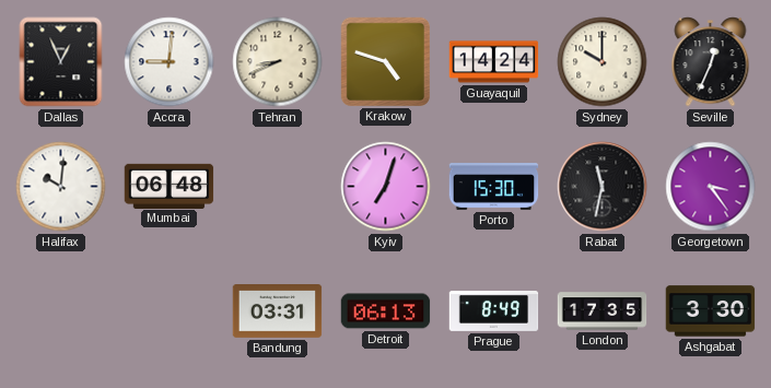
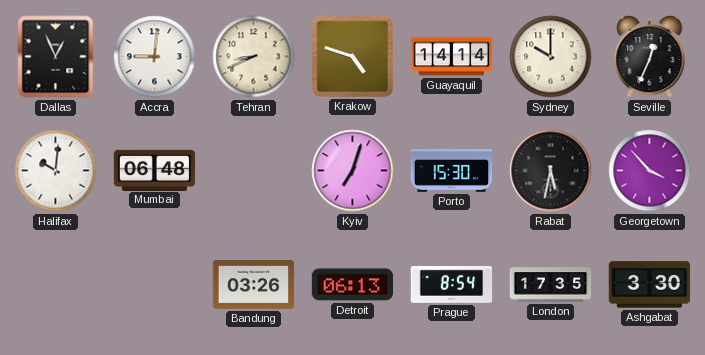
Guayaquil: 14:24 -> 14:14
Rabat: 11:32 -> 5:32
Georgetown: 3:24 -> 3:53
Bandung: 03:31 -> 03:26
Prague: 8:49 -> 8:54
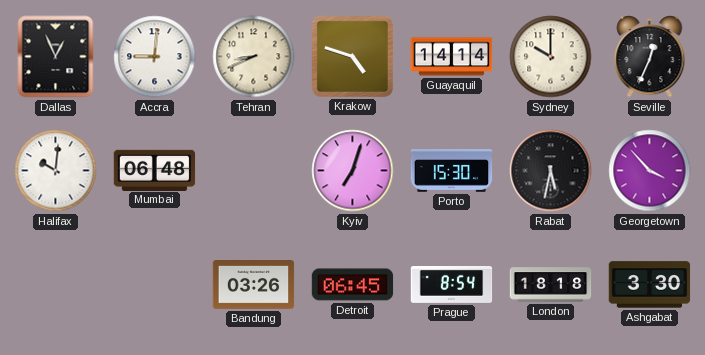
Detroit: 06:13 -> 06:45
London: 17:35 -> 18:18
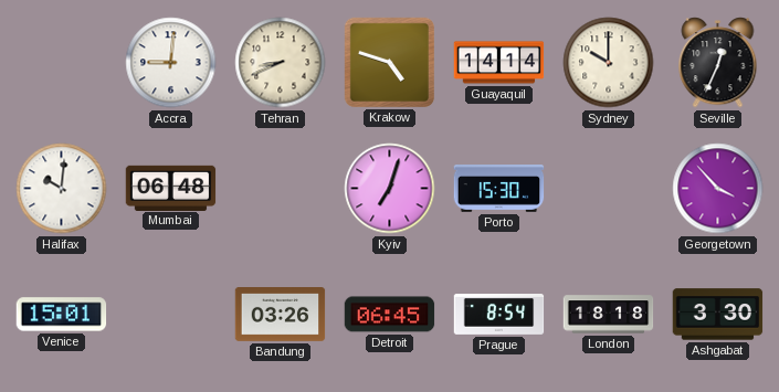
Dallas: 12:56 -> none
Rabat: 5:32 -> none
Venice: none -> 15:01
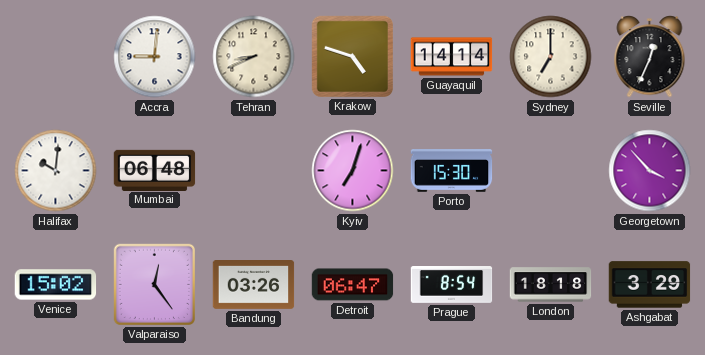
Sydney: 10:00 -> 7:00
Venice: 15:01 -> 15:02
Valparaiso: none -> 12:24
Detroit: 06:45 -> 06:47
Ashgabat: 3:30 -> 3:29
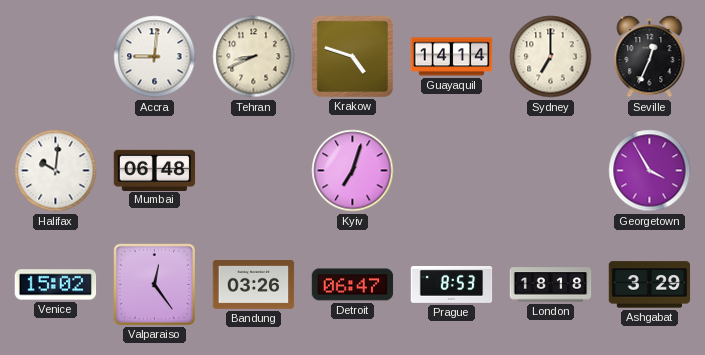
Porto: 15:30 -> none
Georgetown: 3:53 -> 3:55
Prague: 8:54 -> 8:53
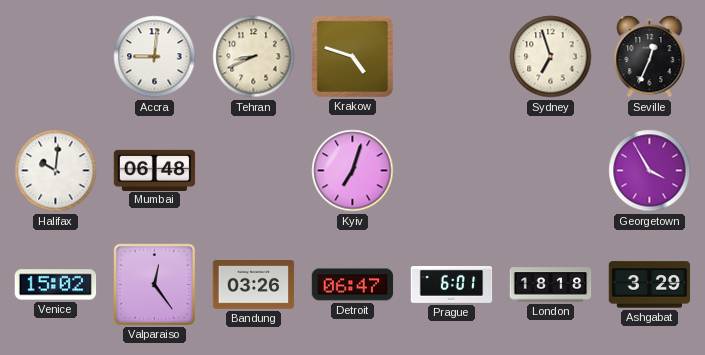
Guayaquil: 14:14 -> none
Sydney: 7:00 -> 6:57
Prague: 8:53 -> 6:01
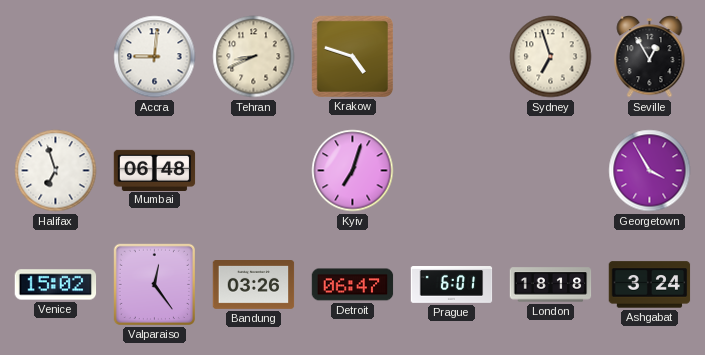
Seville: 12:34 -> 12:55
Halifax: 10:01 -> 6:57
Ashgabat: 3:29 -> 3:24
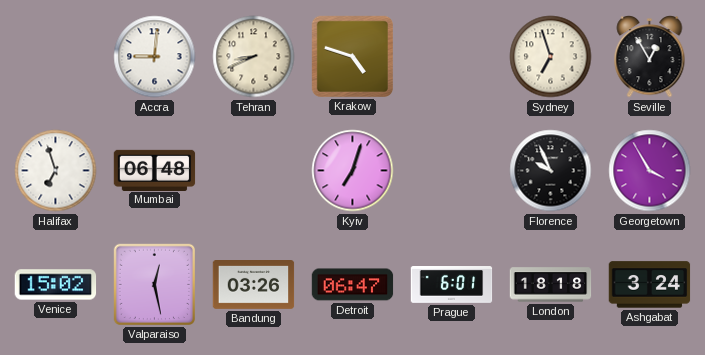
Florence: none -> 9:56
Valparaiso: 12:24 -> 12:28
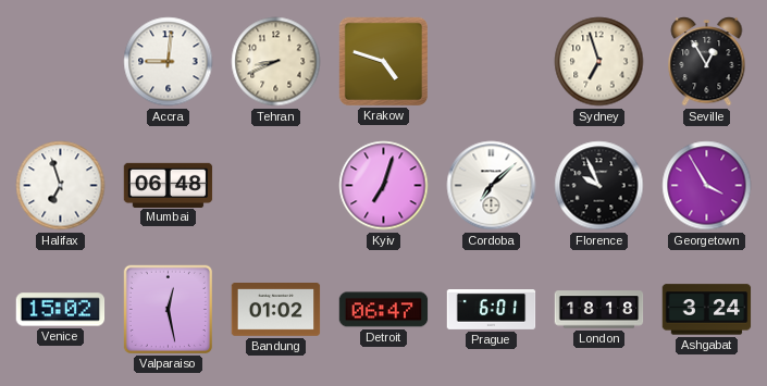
Cordoba: none -> 7:08
Bandung: 03:26 -> 01:02
